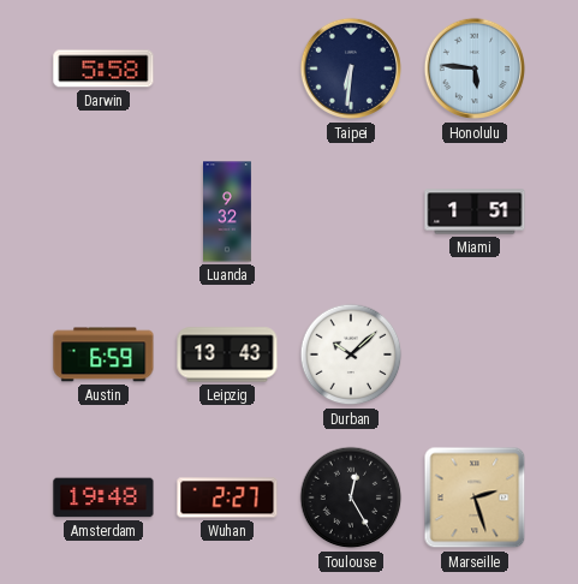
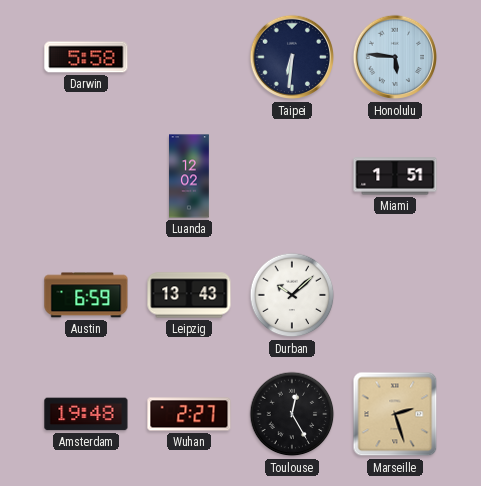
Luanda: 9:32 -> 12:02
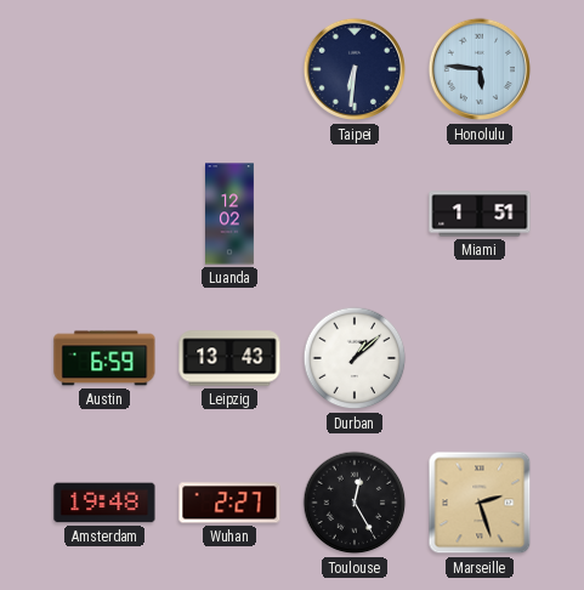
Darwin: 5:58 -> none
Durban: 10:08 -> 1:08
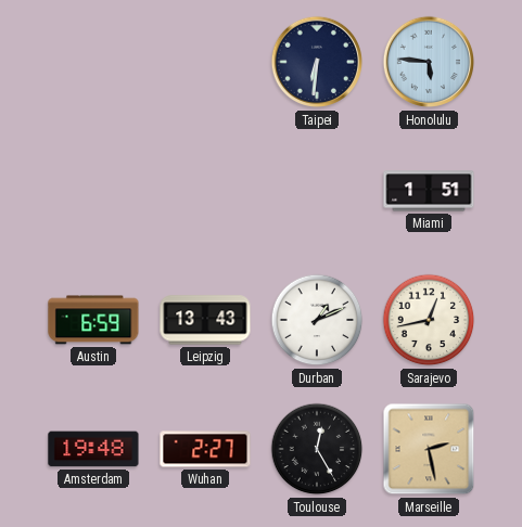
Luanda: 12:02 -> none
Durban: 1:08 -> 1:11
Sarajevo: none -> 12:43
Marseille: 2:27 -> 2:28
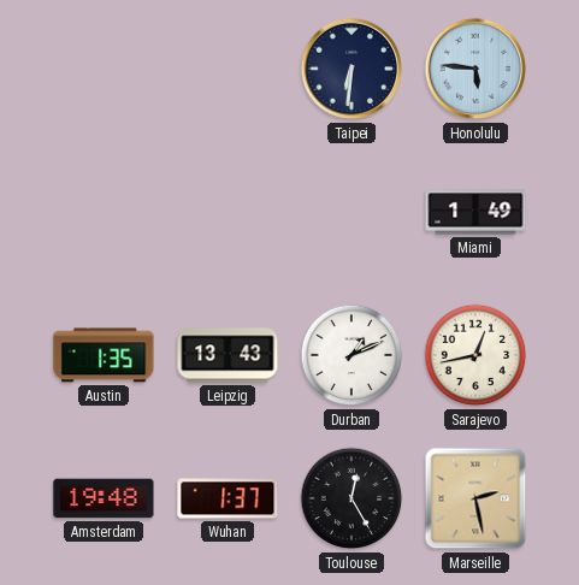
Miami: 1:51 -> 1:49
Austin: 6:59 -> 1:35
Wuhan: 2:27 -> 1:37
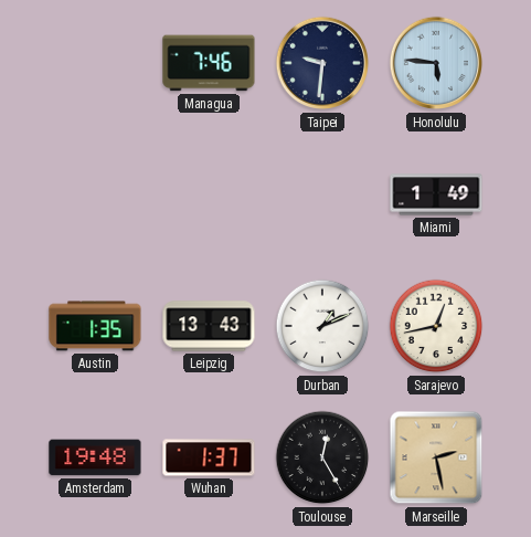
Managua: none -> 7:46
Taipei: 6:31 -> 9:31
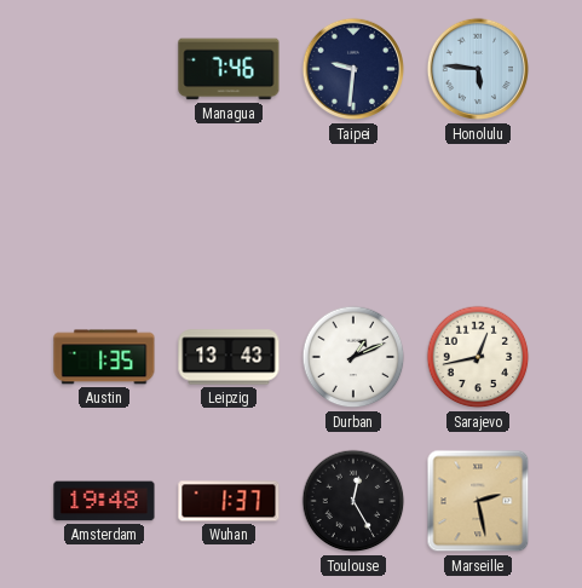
Miami: 1:49 -> none
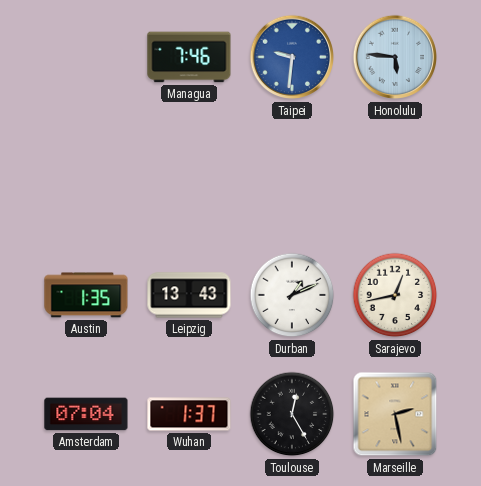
Taipei dial: navy -> blue
Amsterdam: 19:48 -> 07:04
